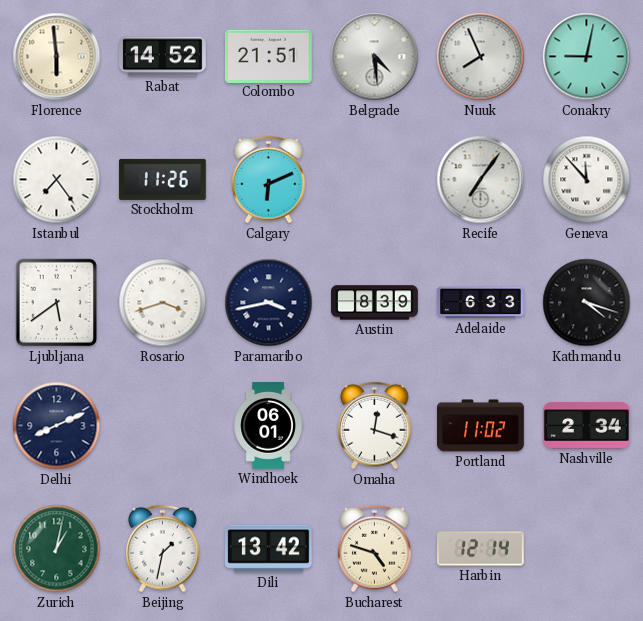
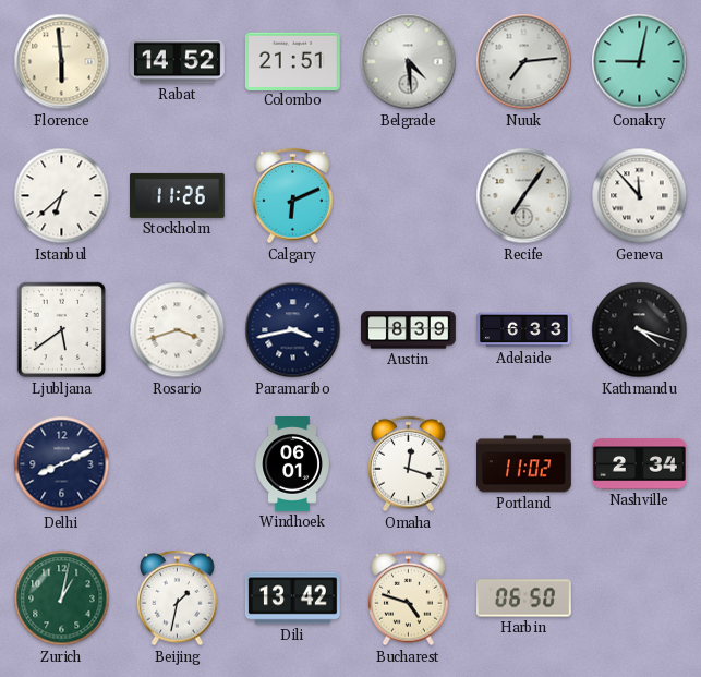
Nuuk: 7:56 -> 7:14
Istanbul: 7:24 -> 6:38
Harbin: 12:14 -> 06:50
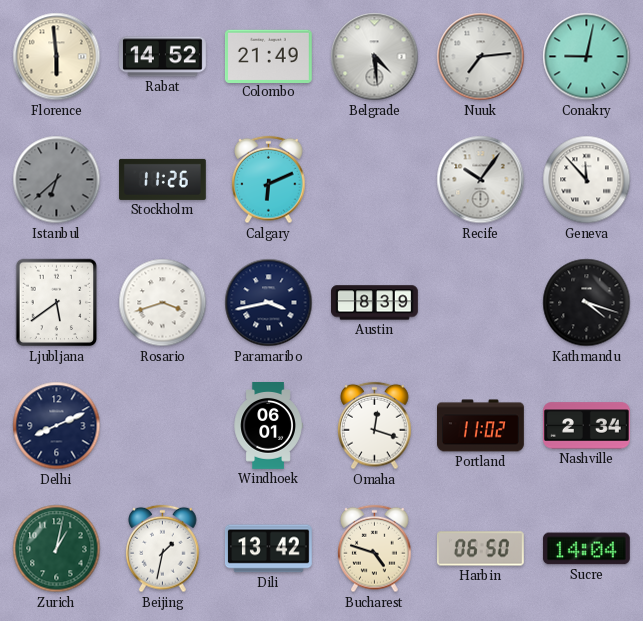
Colombo: 21:51 -> 21:49
Istanbul dial: white -> grey
Recife: 7:06 -> 10:06
Adelaide: 6:33 -> none
Sucre: none -> 14:04
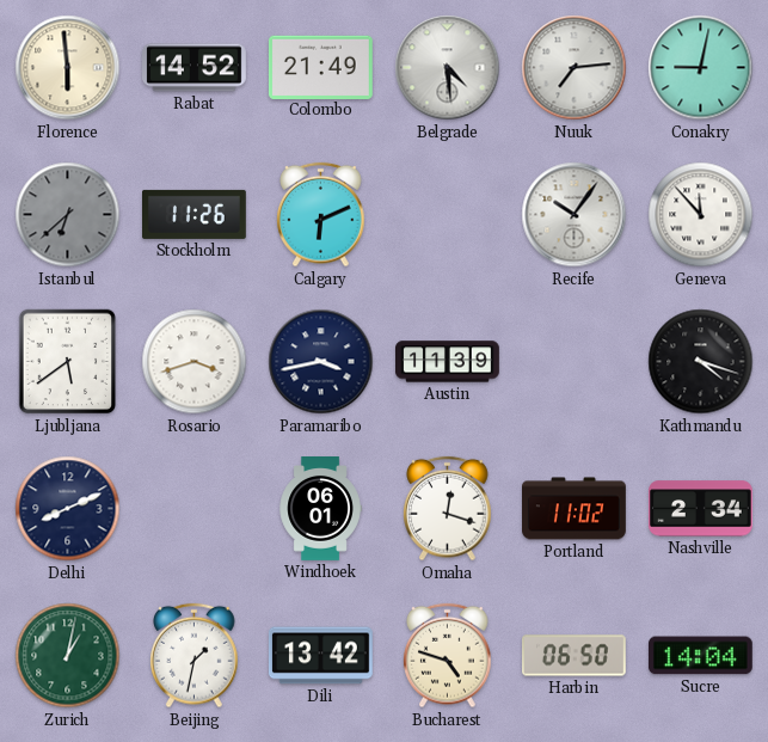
Austin: 8:39 -> 11:39
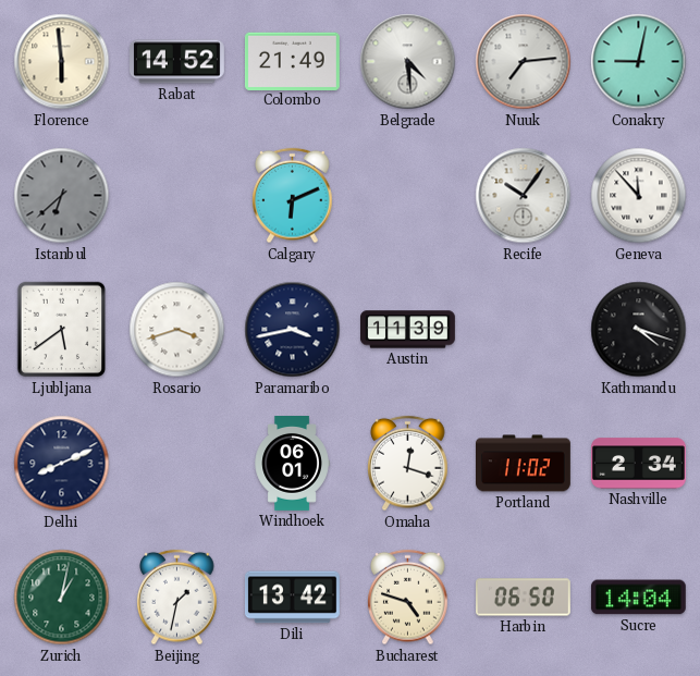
Stockholm: 11:26 -> none
